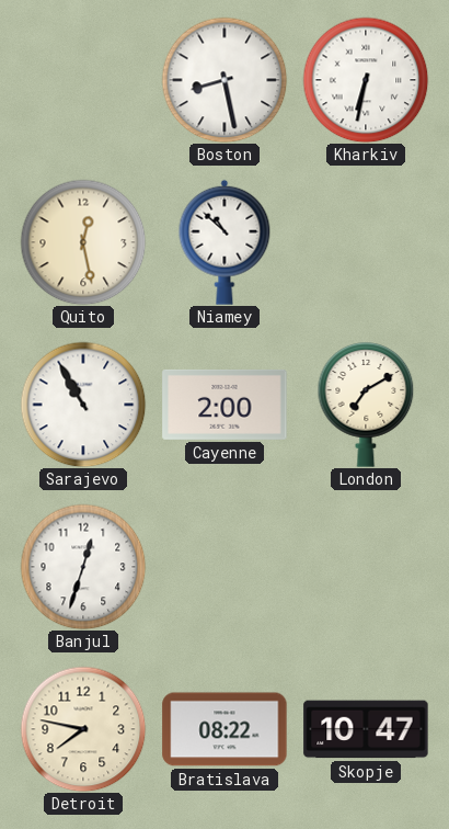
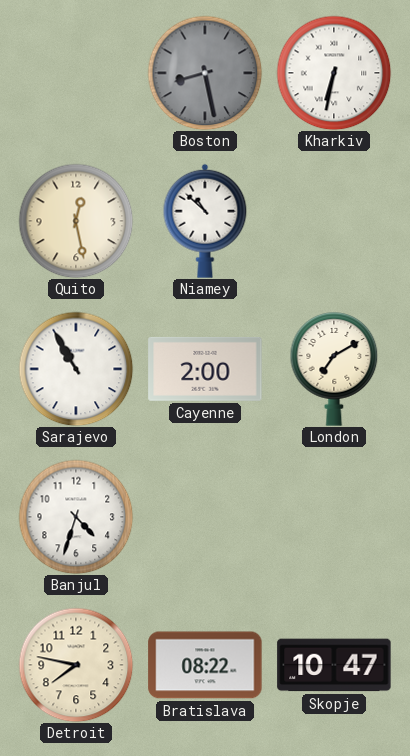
Boston dial: white -> grey
Banjul: 12:33 -> 4:33
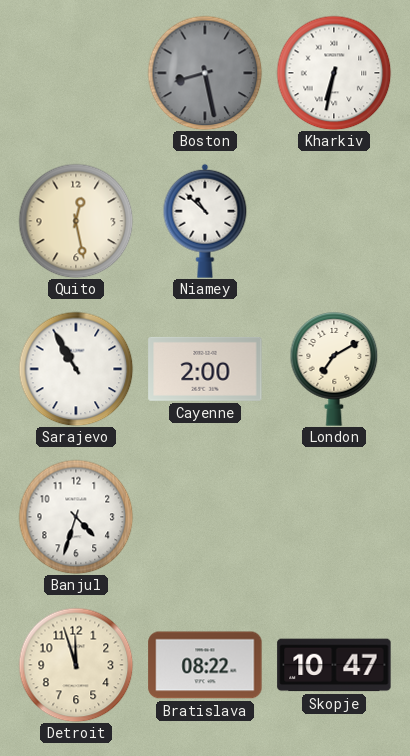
Detroit: 7:47 -> 11:57
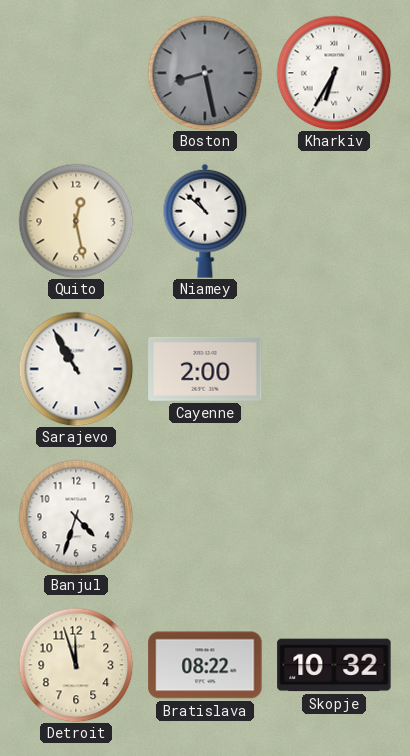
Kharkiv: 6:32 -> 6:35
London: 7:10 -> none
Skopje: 10:47 -> 10:32
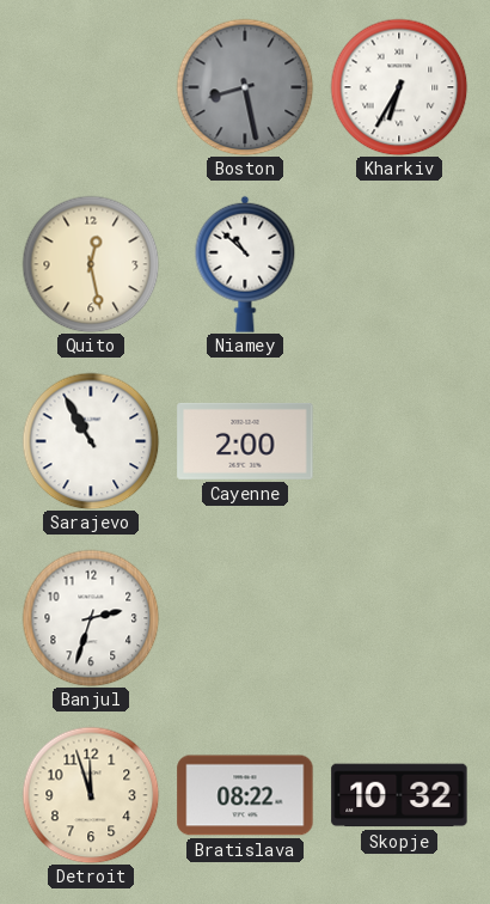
Banjul: 4:33 -> 2:33
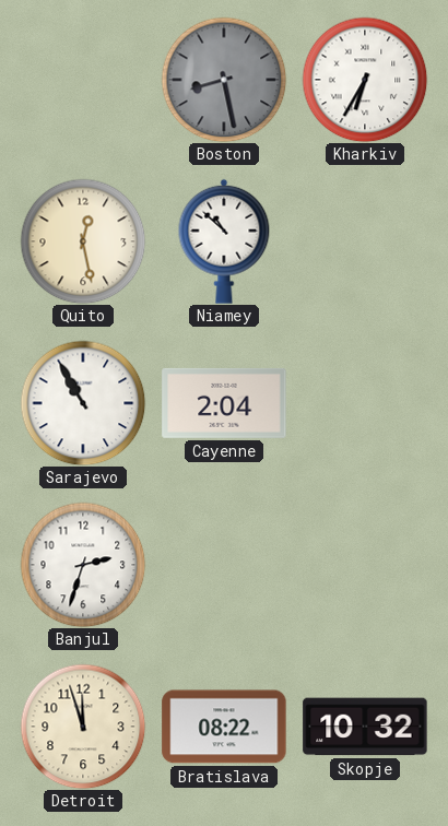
Cayenne: 2:00 -> 2:04
